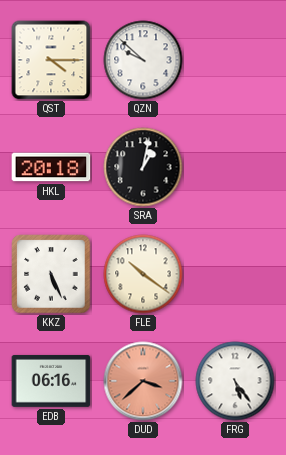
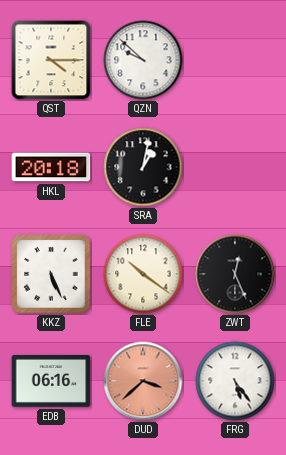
ZWT: none -> 12:26
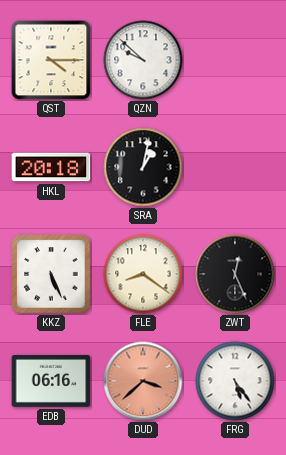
FLE: 10:21 -> 8:21
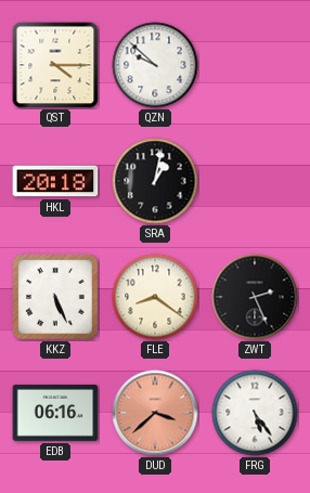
ZWT: 12:26 -> 2:26
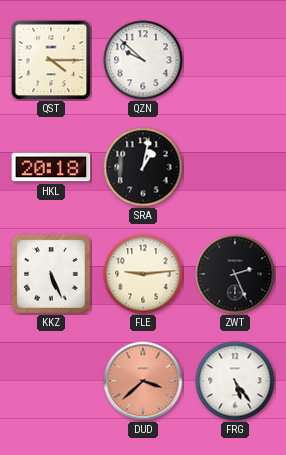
FLE: 8:21 -> 9:14
EDB: 06:16 -> none
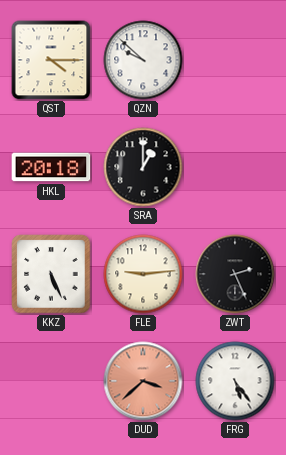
SRA: 1:02 -> 1:00
